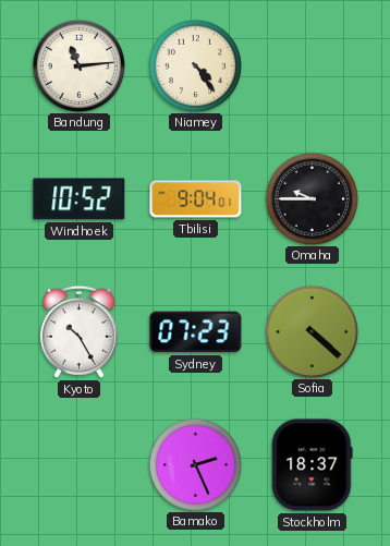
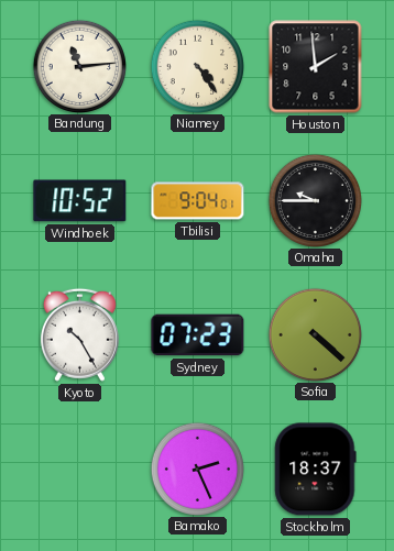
Houston: none -> 1:59
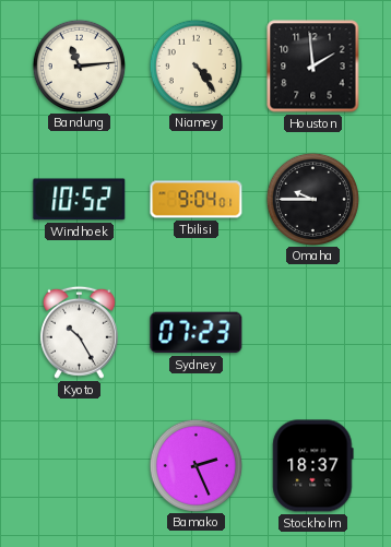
Sofia: 4:22 -> none
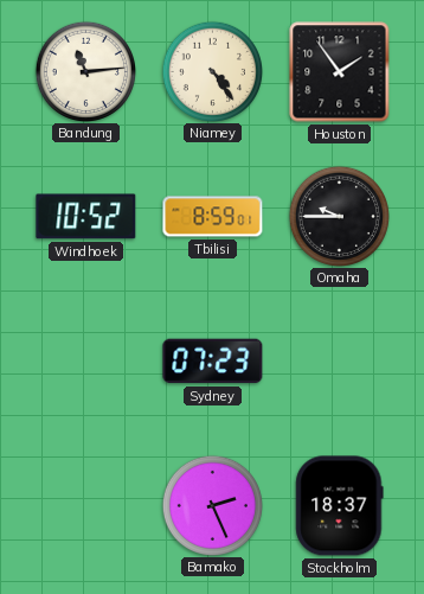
Houston: 1:59 -> 1:54
Tbilisi: 9:04 -> 8:59
Kyoto: 10:25 -> none
